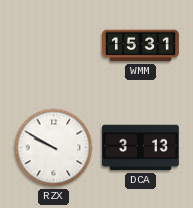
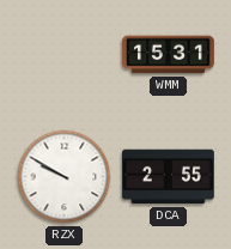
DCA: 3:13 -> 2:55
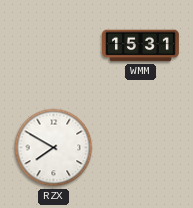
RZX: 9:50 -> 7:50
DCA: 2:55 -> none
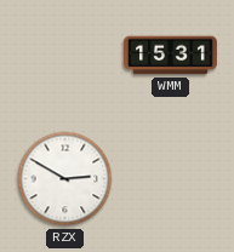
RZX: 7:50 -> 2:50
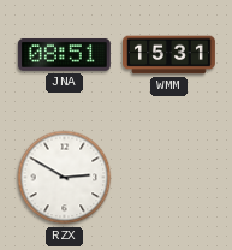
JNA: none -> 08:51
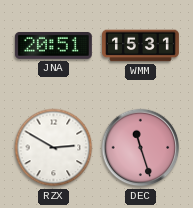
JNA: 08:51 -> 20:51
DEC: none -> 11:27
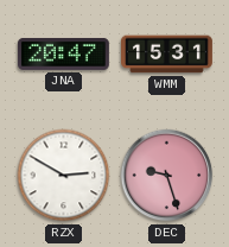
JNA: 20:51 -> 20:47
DEC: 11:27 -> 9:27
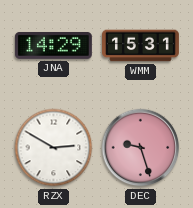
JNA: 20:47 -> 14:29
